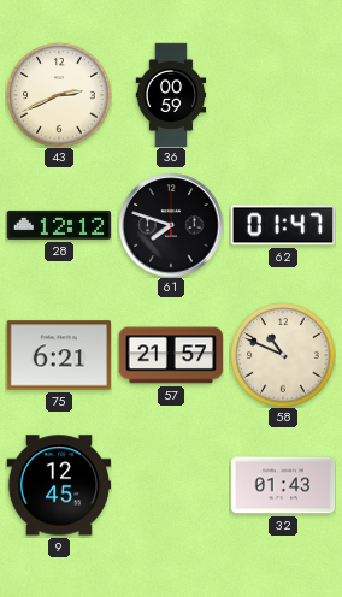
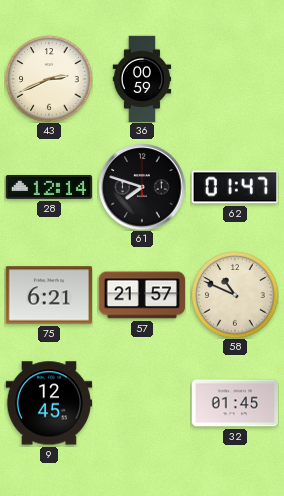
28: 12:12 -> 12:14
32: 01:43 -> 01:45
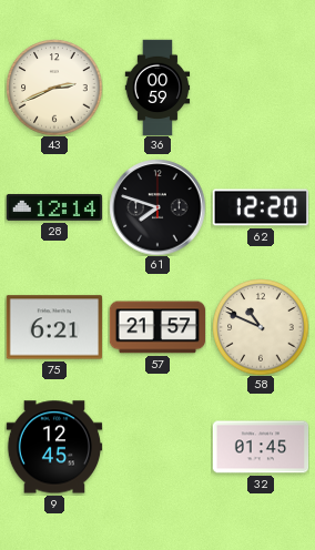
62: 01:47 -> 12:20
